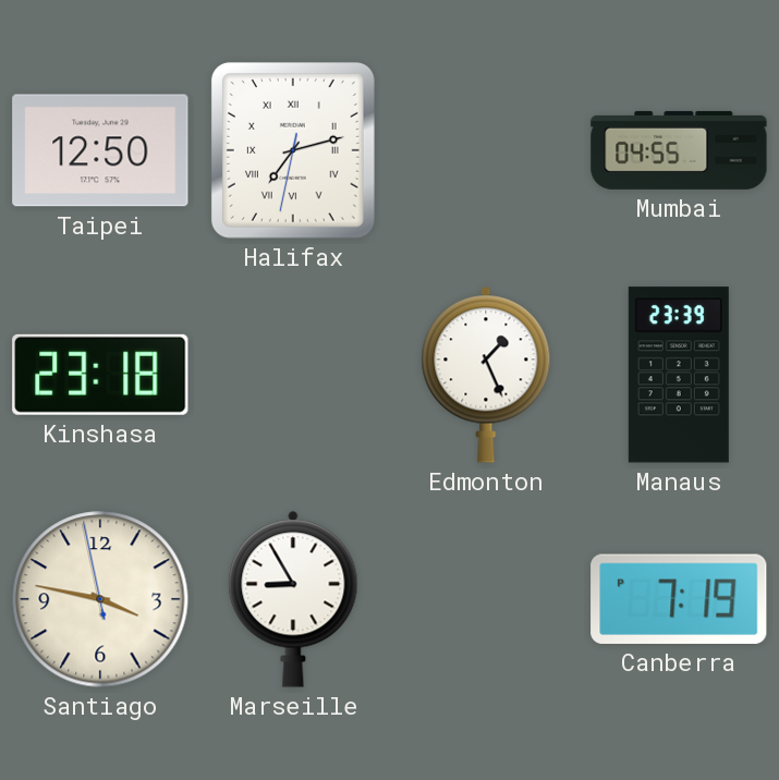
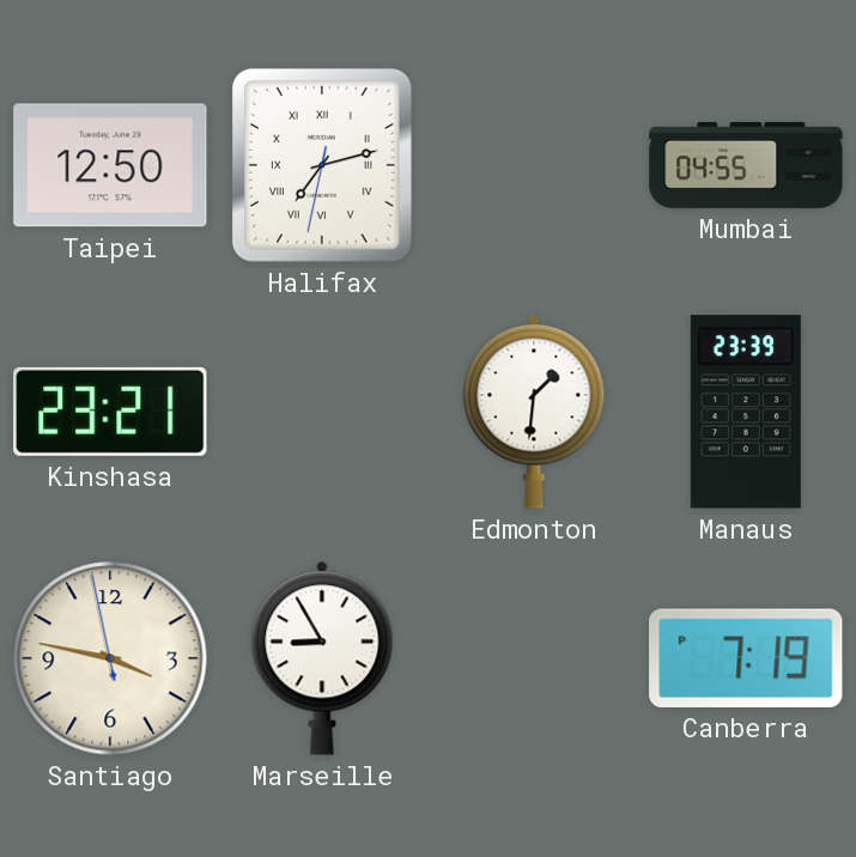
Kinshasa: 23:18 -> 23:21
Edmonton: 1:26 -> 1:31
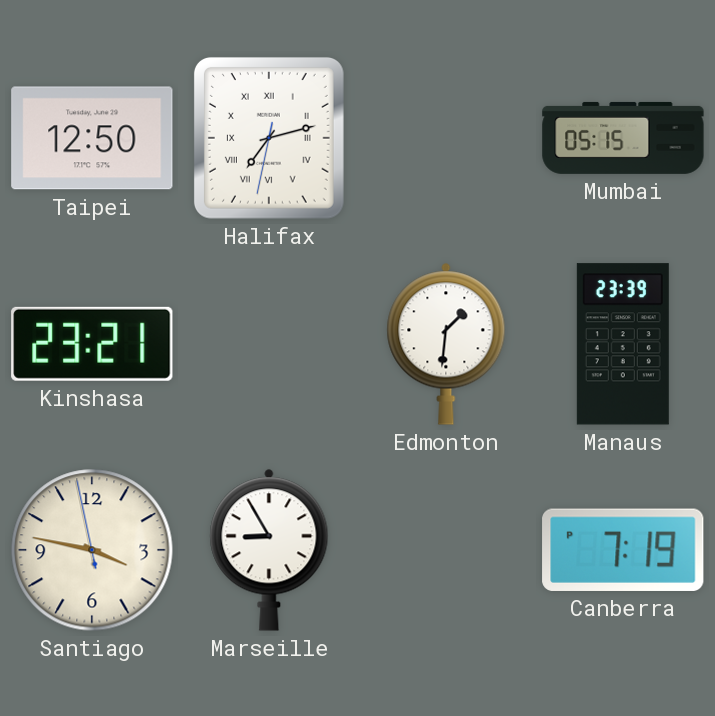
Mumbai: 04:55 -> 05:15
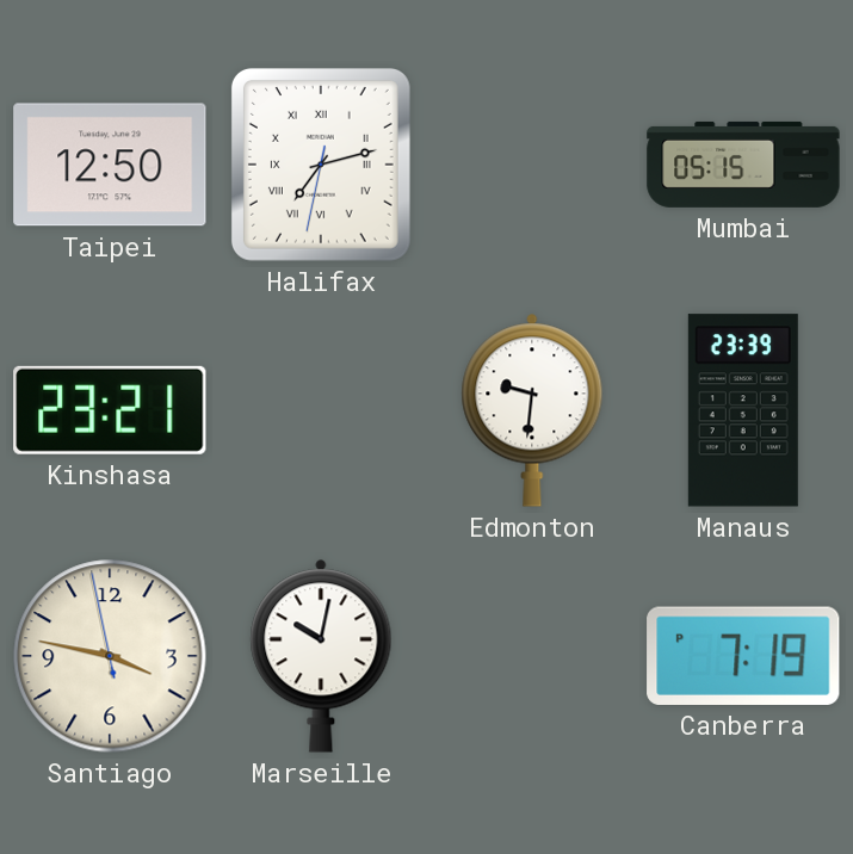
Edmonton: 1:31 -> 9:31
Marseille: 8:55 -> 10:02
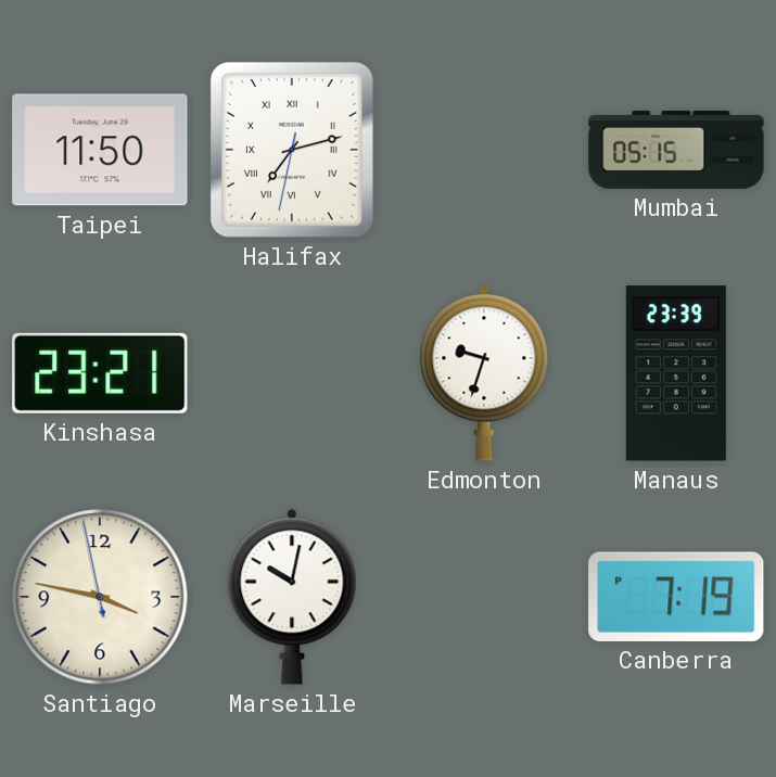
Taipei: 12:50 -> 11:50
Edmonton: 9:31 -> 9:33
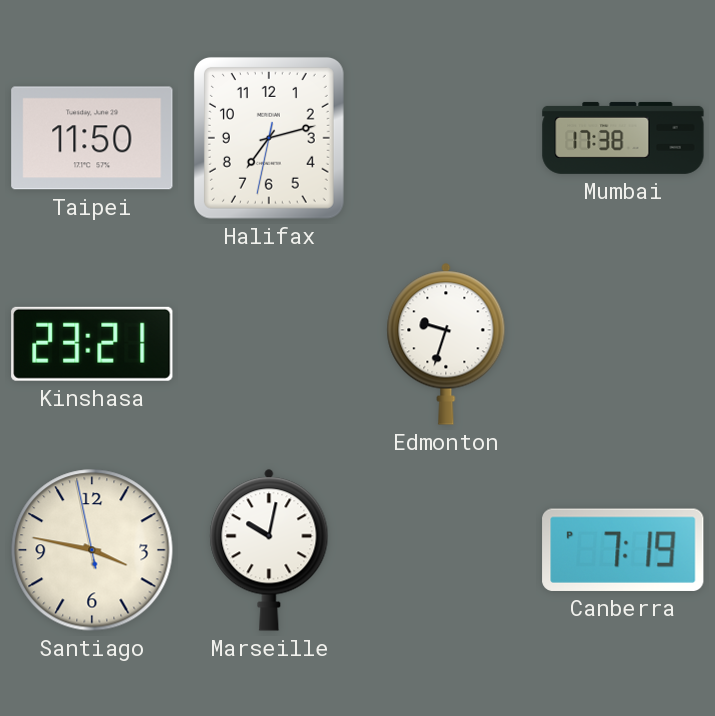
Halifax numerals: Roman -> Arabic
Mumbai: 05:15 -> 17:38
Manaus: 23:39 -> none
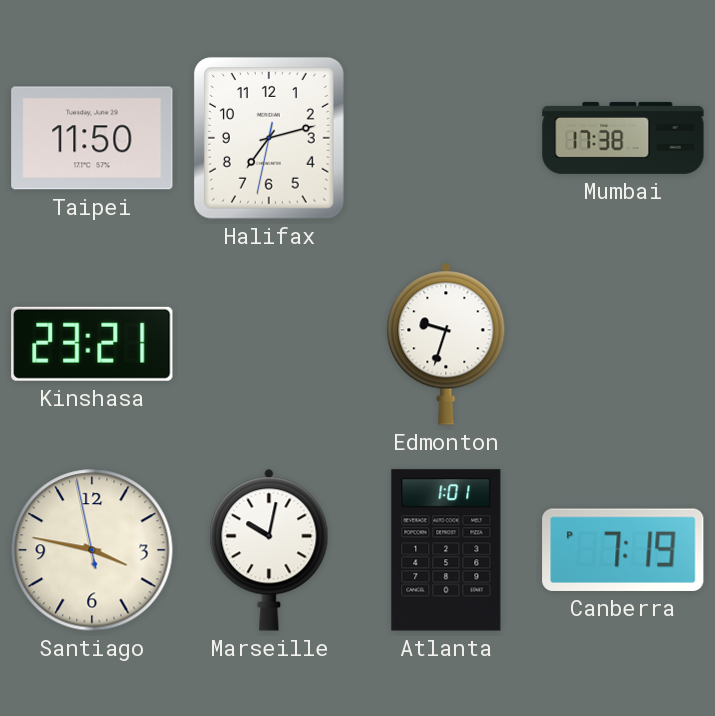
Atlanta: none -> 1:01
